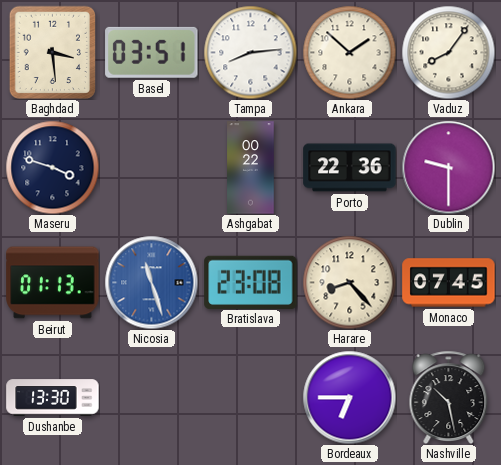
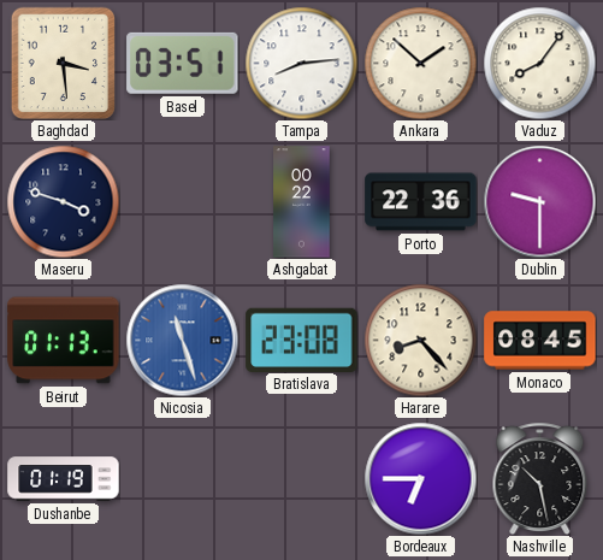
Monaco: 07:45 -> 08:45
Dushanbe: 13:30 -> 01:19
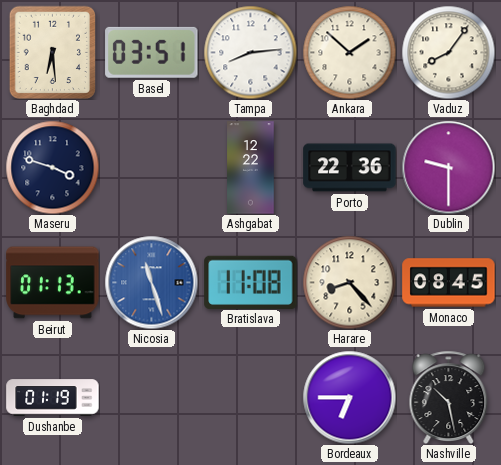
Baghdad: 3:29 -> 6:29
Ashgabat: 00:22 -> 12:22
Bratislava: 23:08 -> 11:08
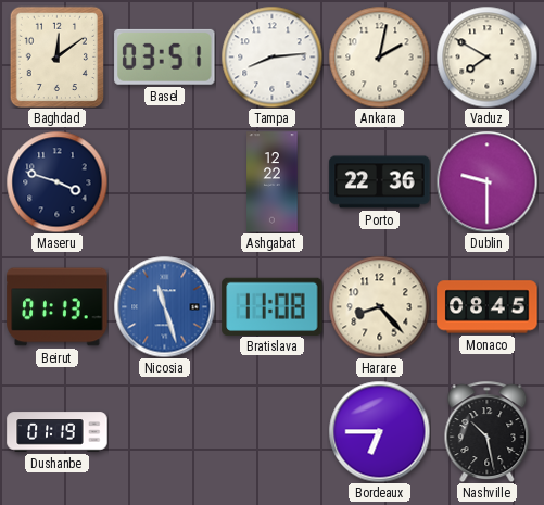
Baghdad: 6:29 -> 12:09
Ankara: 1:52 -> 2:02
Vaduz: 8:06 -> 7:50
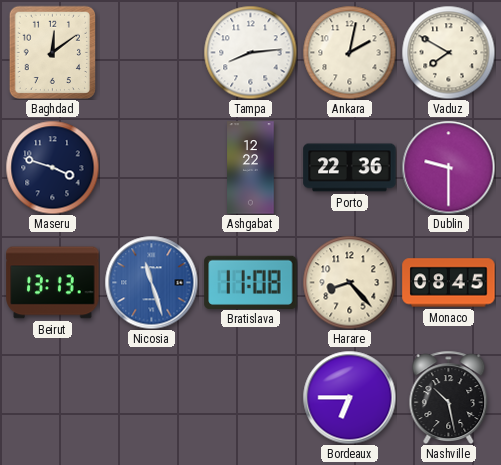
Basel: 03:51 -> none
Beirut: 01:13 -> 13:13
Dushanbe: 01:19 -> none
